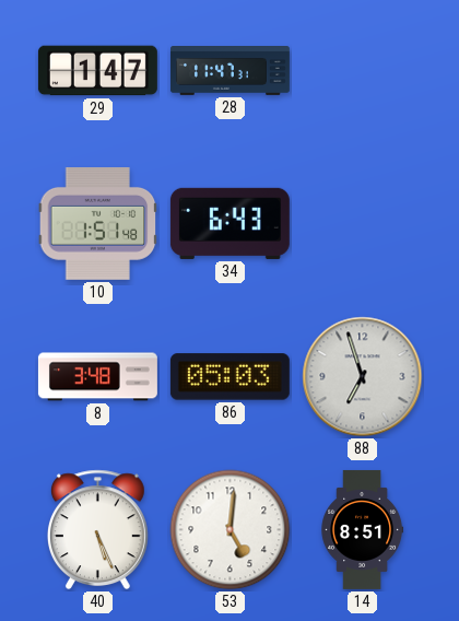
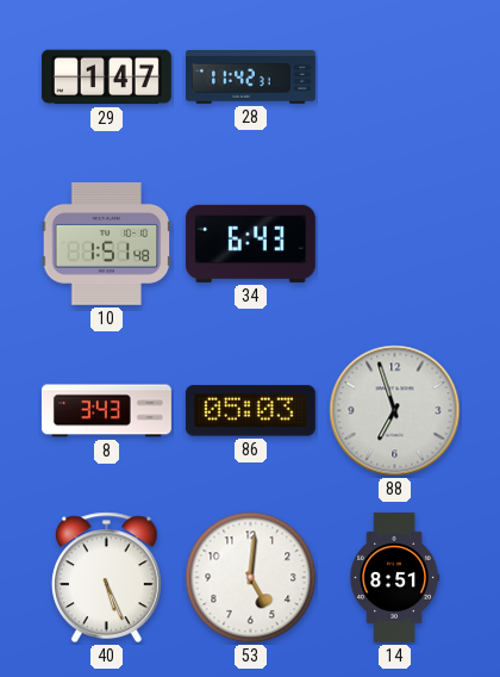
28: 11:47 -> 11:42
8: 3:48 -> 3:43
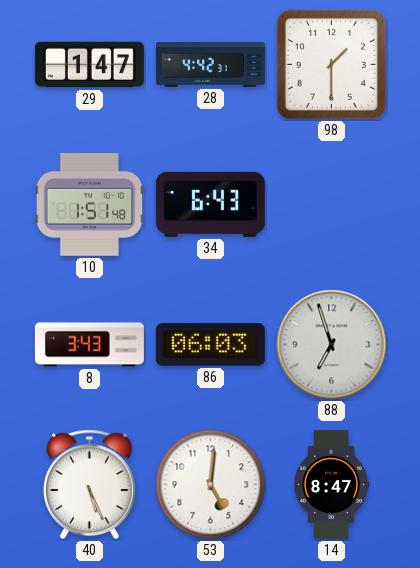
28: 11:42 -> 4:42
98: none -> 1:30
86: 05:03 -> 06:03
14: 8:51 -> 8:47
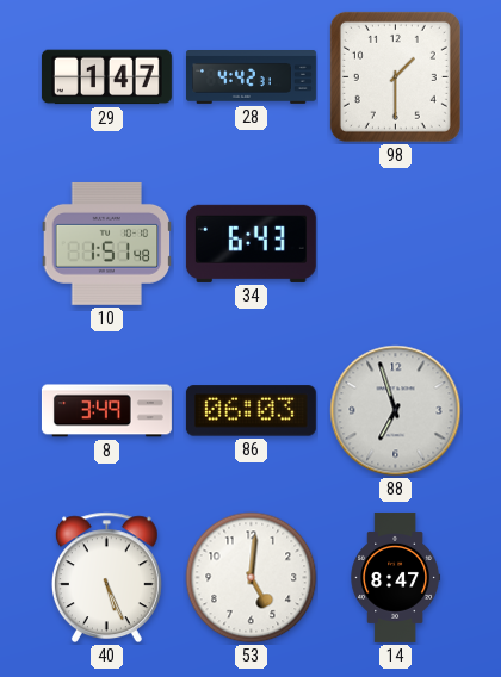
8: 3:43 -> 3:49
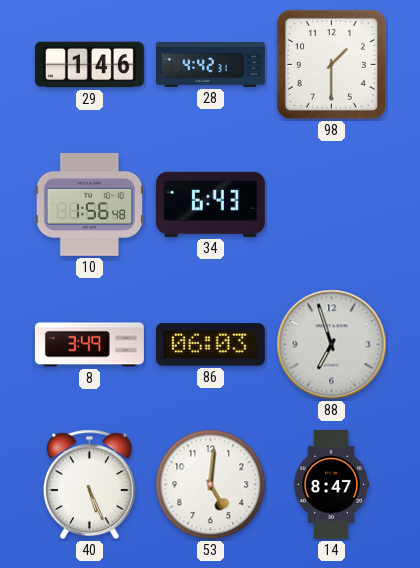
29: 1:47 -> 1:46
10: 1:51 -> 1:56
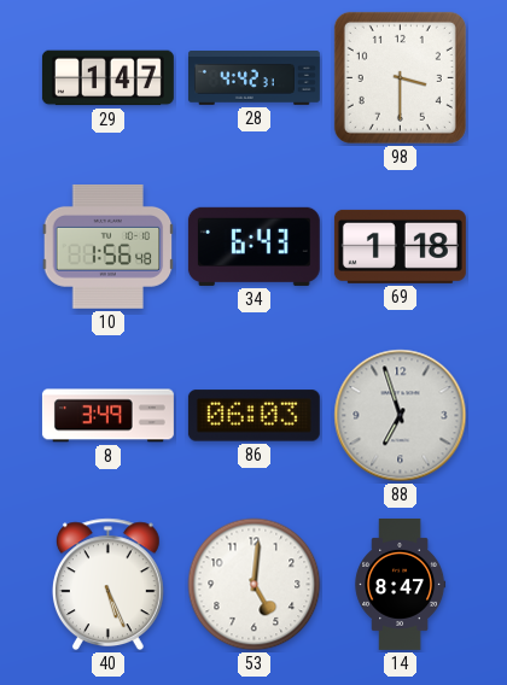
29: 1:46 -> 1:47
98: 1:30 -> 3:30
69: none -> 1:18
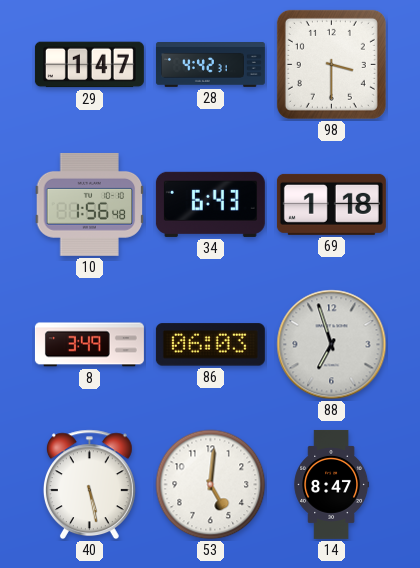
40: 5:26 -> 5:28
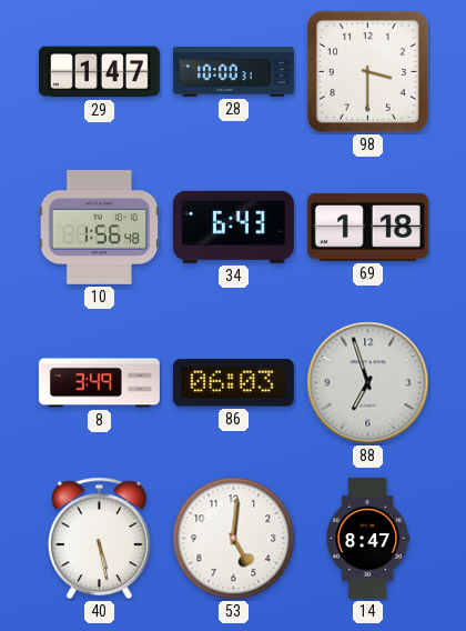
28: 4:42 -> 10:00
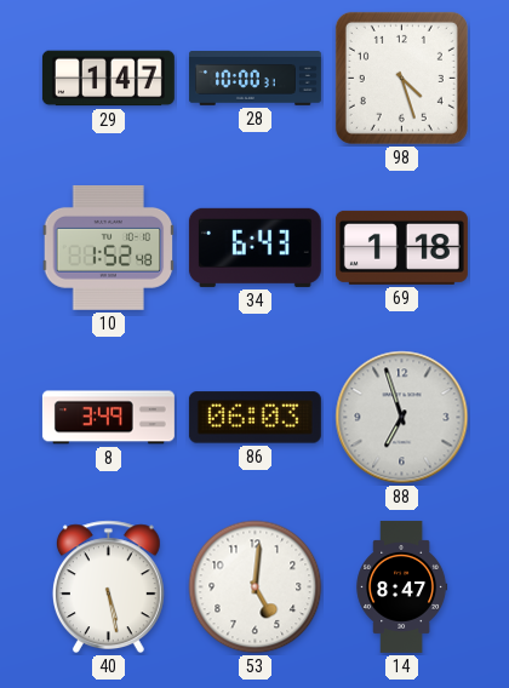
98: 3:30 -> 4:27
10: 1:56 -> 1:52
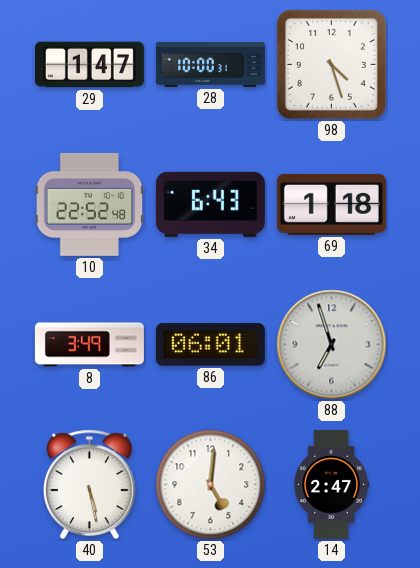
10: 1:52 -> 22:52
86: 06:03 -> 06:01
14: 8:47 -> 2:47
